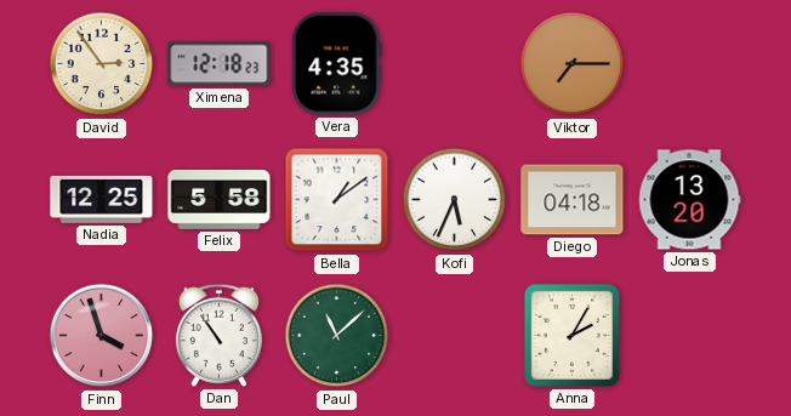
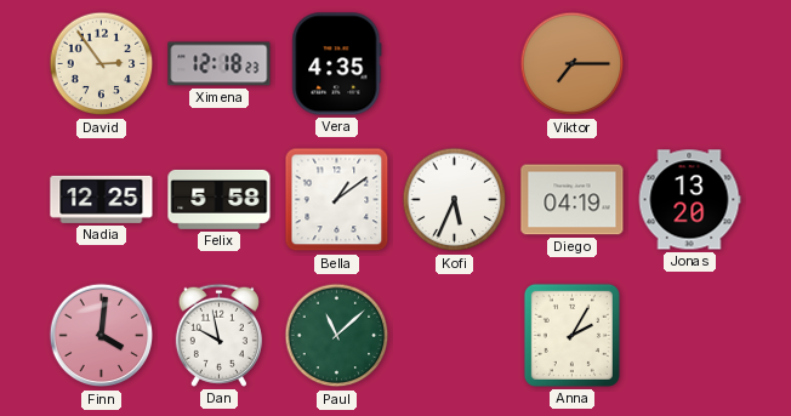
Diego: 04:18 -> 04:19
Finn: 3:57 -> 4:01
Dan: 10:54 -> 9:58
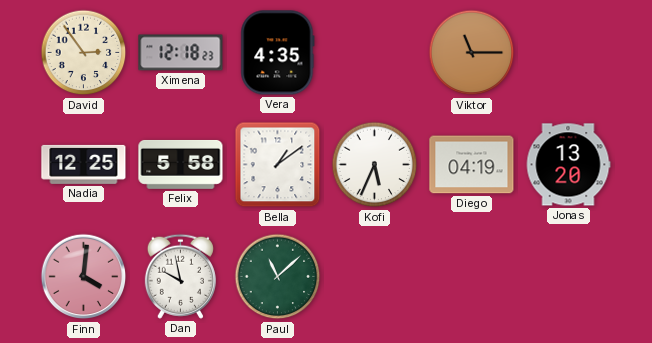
Viktor: 7:15 -> 11:15
Anna: 2:05 -> none
